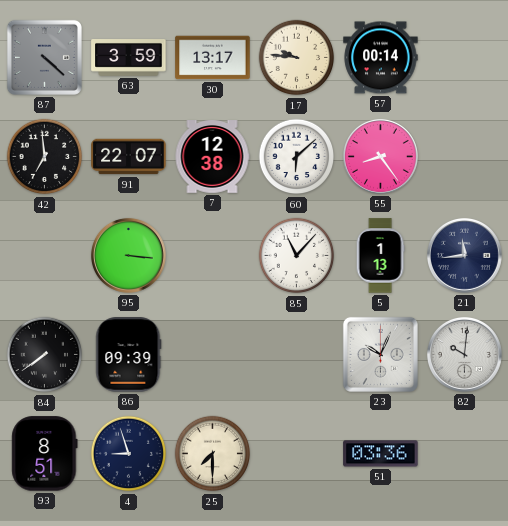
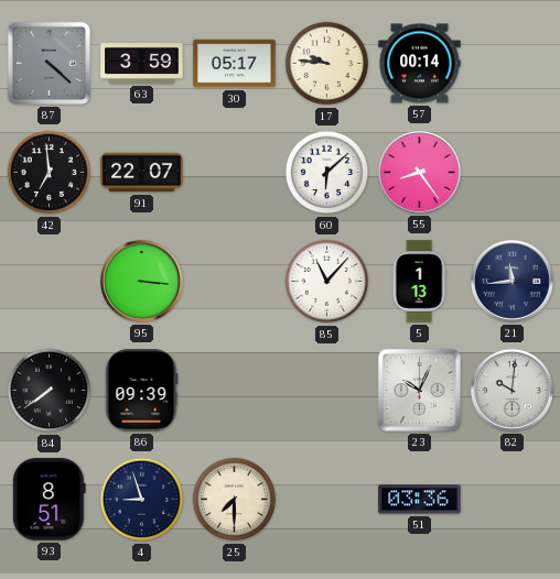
30: 13:17 -> 05:17
7: 12:38 -> none
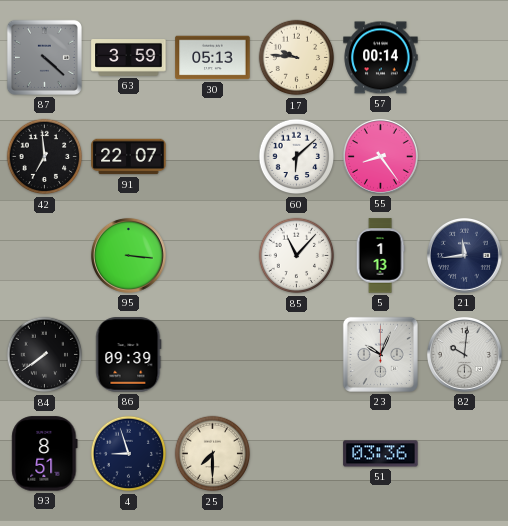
30: 05:17 -> 05:13
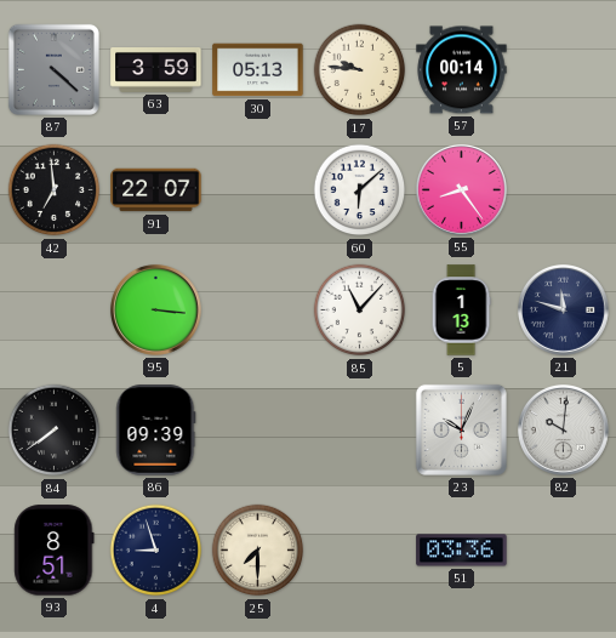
21: 11:44 -> 11:48
